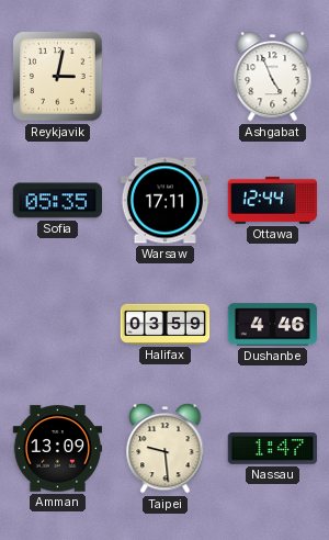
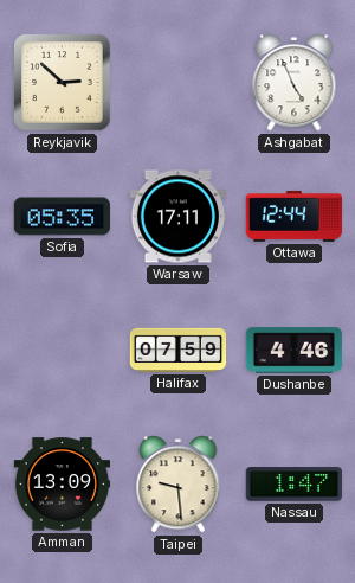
Reykjavik: 3:02 -> 2:52
Halifax: 03:59 -> 07:59
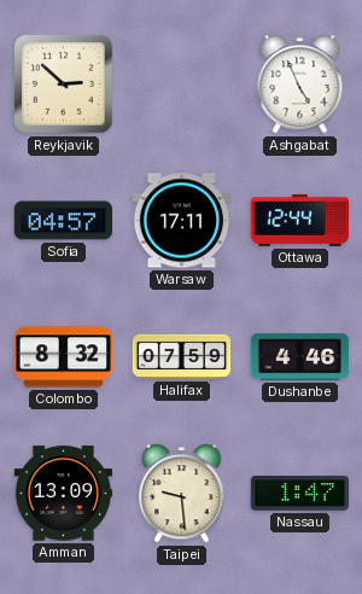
Sofia: 05:35 -> 04:57
Colombo: none -> 8:32
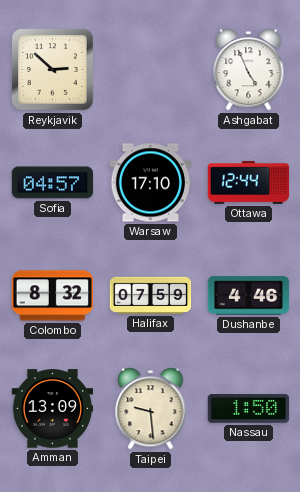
Warsaw: 17:11 -> 17:10
Nassau: 1:47 -> 1:50
